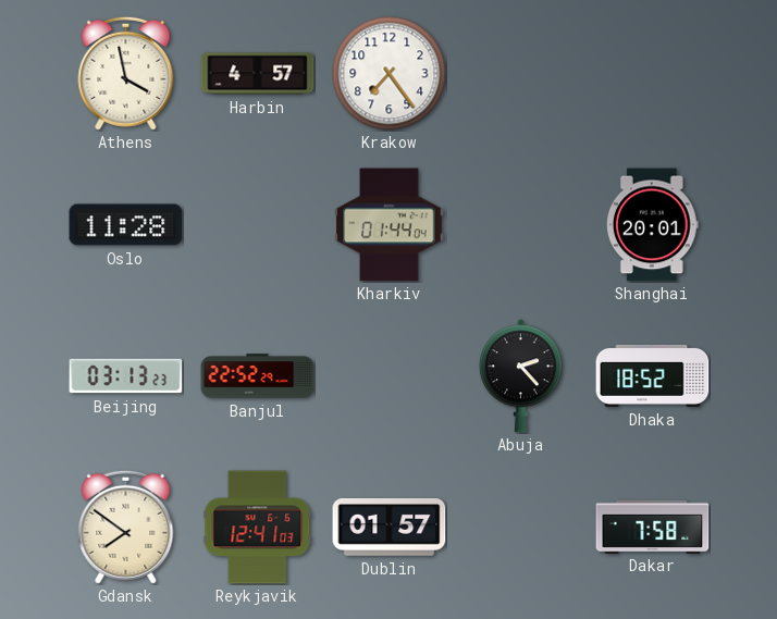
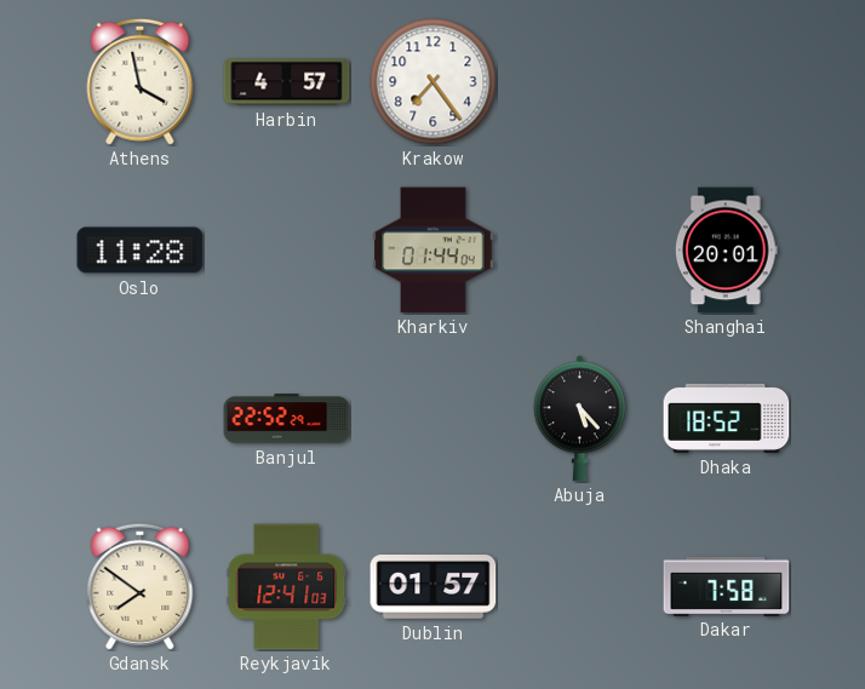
Beijing: 03:13 -> none
Abuja: 2:23 -> 5:23
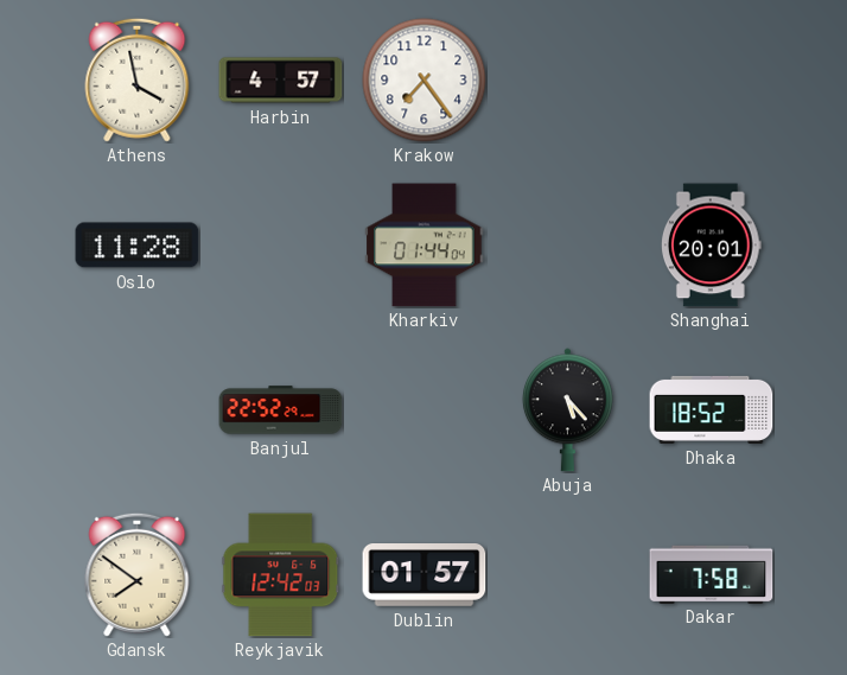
Reykjavik: 12:41 -> 12:42
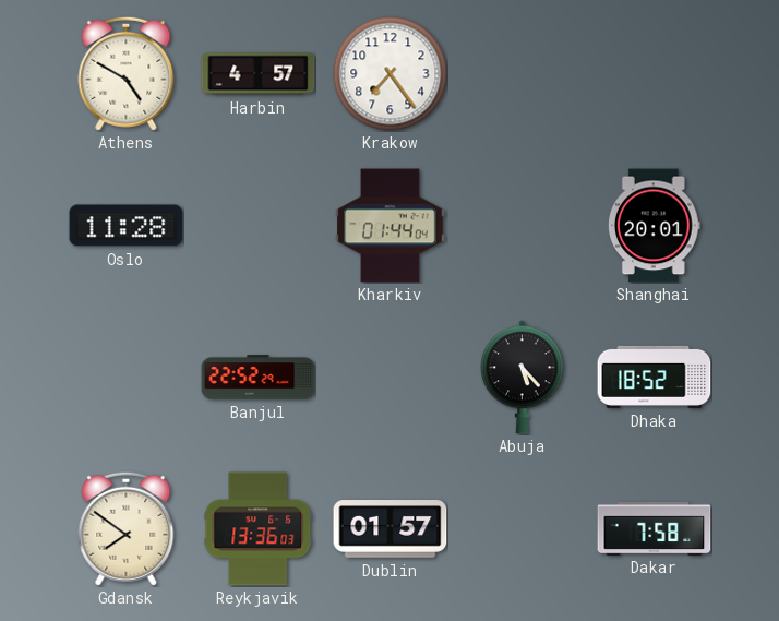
Athens: 3:58 -> 4:50
Reykjavik: 12:42 -> 13:36
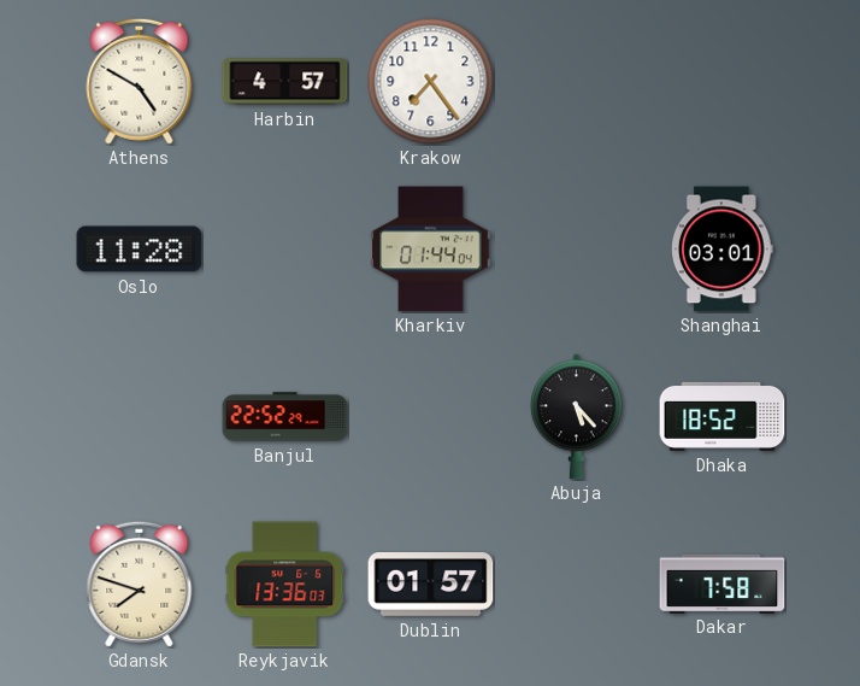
Shanghai: 20:01 -> 03:01
Gdansk: 7:51 -> 7:48
